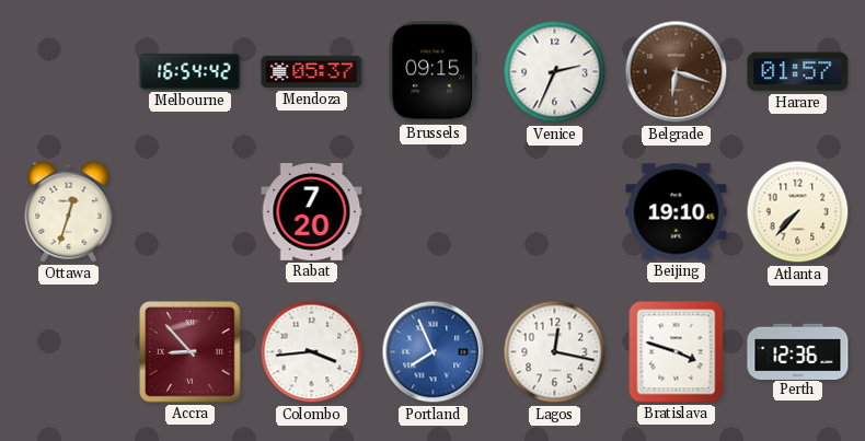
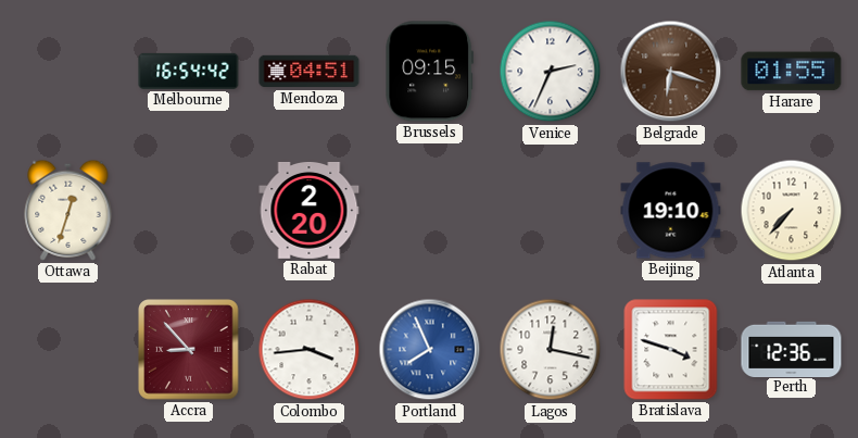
Mendoza: 05:37 -> 04:51
Harare: 01:57 -> 01:55
Rabat: 7:20 -> 2:20
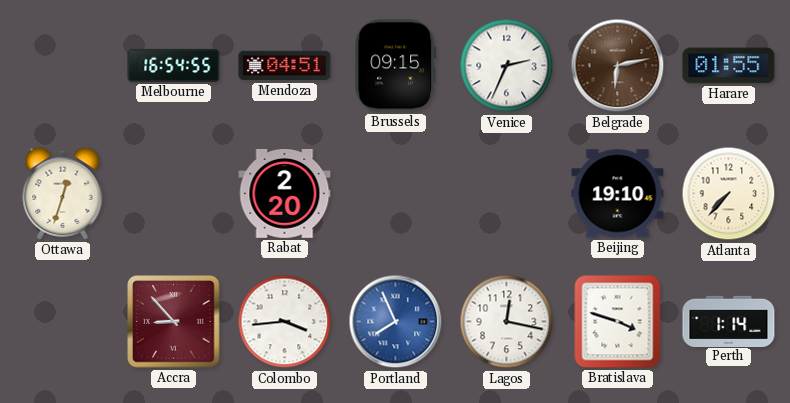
Melbourne: 16:54:42 -> 16:54:55
Belgrade: 6:18 -> 6:13
Perth: 12:36 -> 1:14
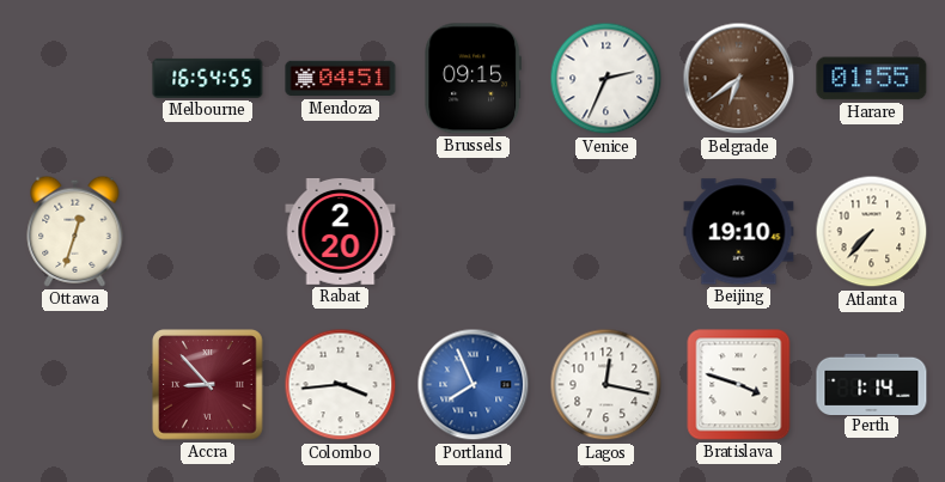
Belgrade: 6:13 -> 6:39
